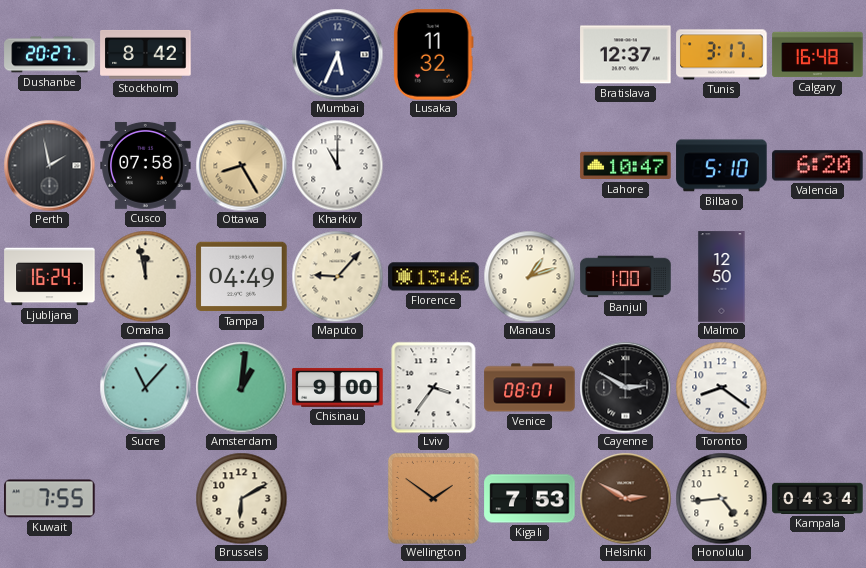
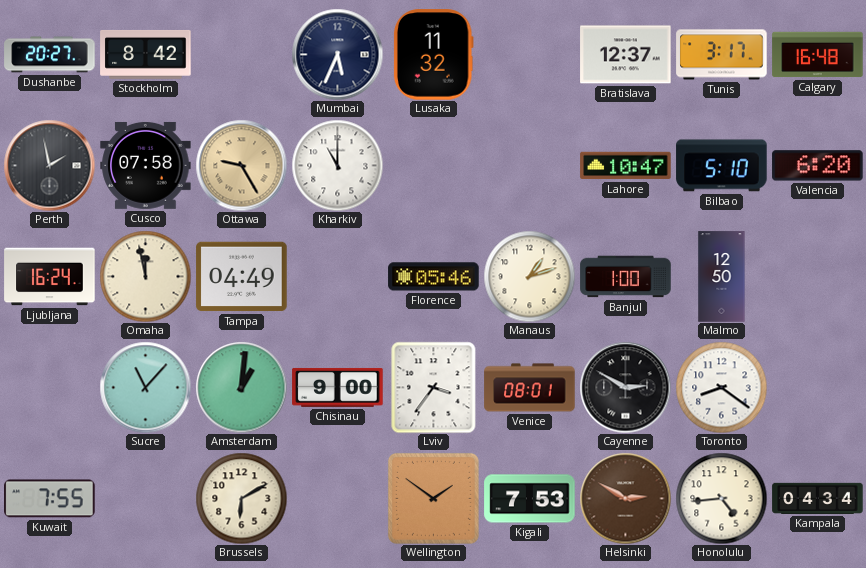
Ottawa: 8:25 -> 9:25
Maputo: 9:07 -> none
Florence: 13:46 -> 05:46
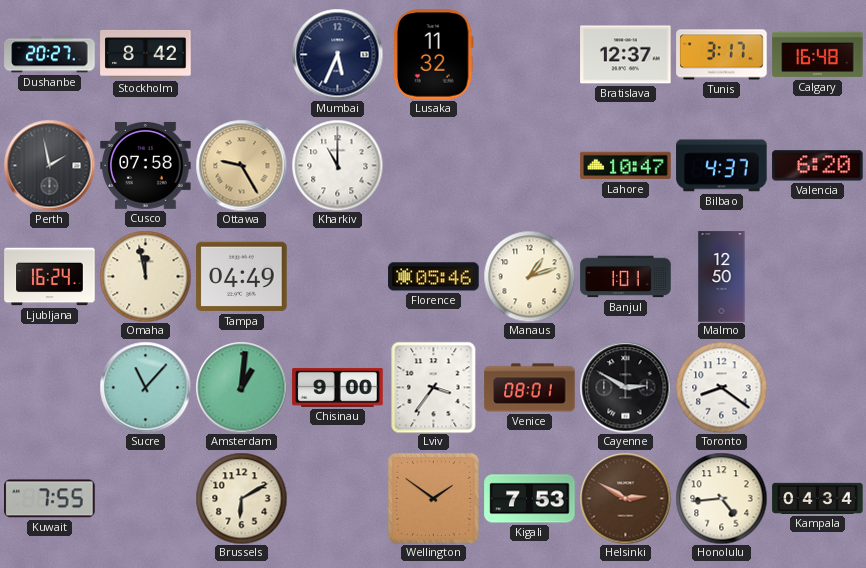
Bilbao: 5:10 -> 4:37
Banjul: 1:00 -> 1:01
